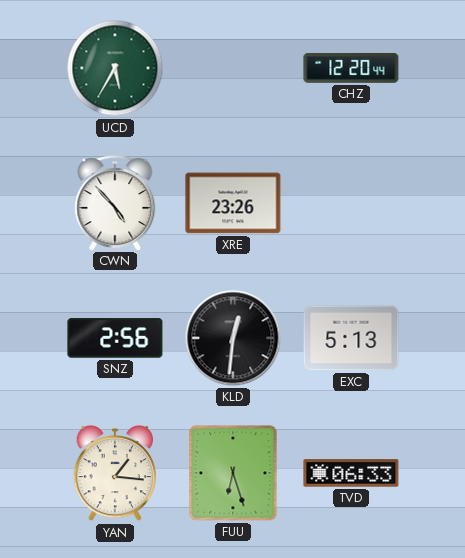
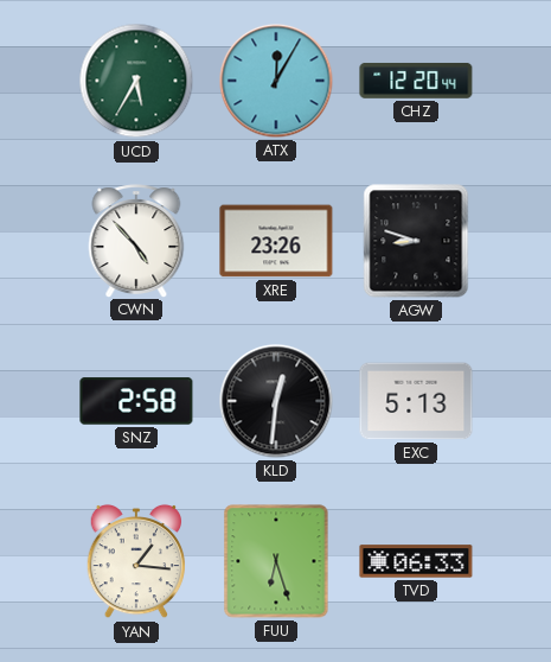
ATX: none -> 12:05
AGW: none -> 8:48
SNZ: 2:56 -> 2:58
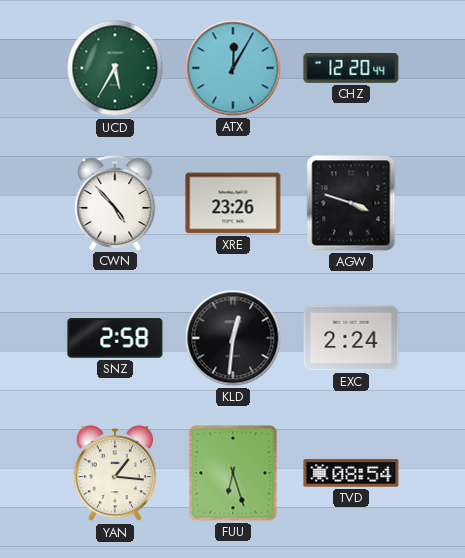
AGW: 8:48 -> 3:48
EXC: 5:13 -> 2:24
TVD: 06:33 -> 08:54
